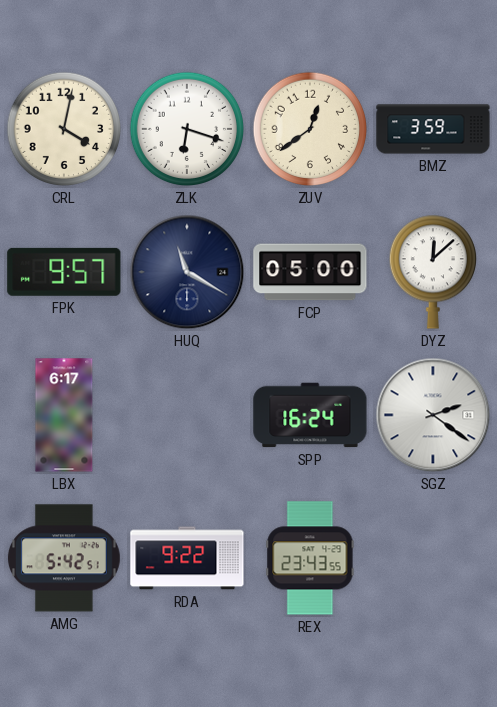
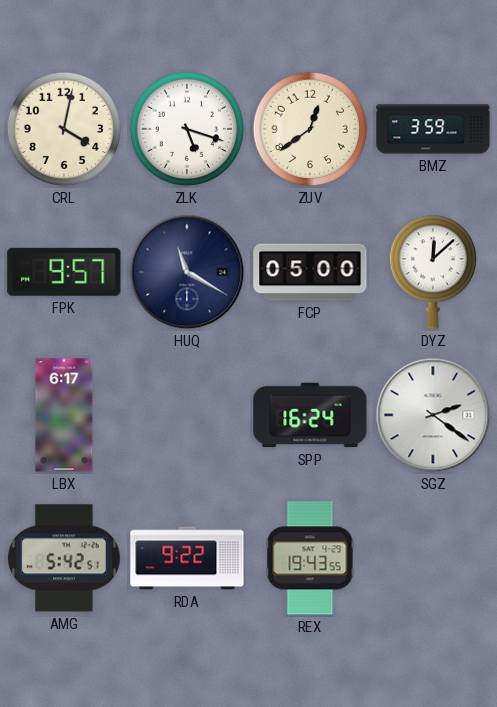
ZLK: 6:18 -> 5:18
REX: 23:43 -> 19:43
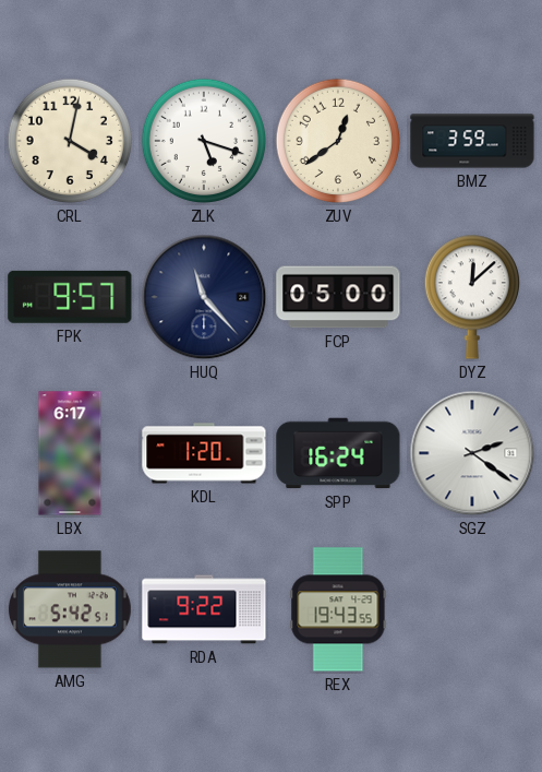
HUQ: 11:20 -> 11:23
KDL: none -> 1:20
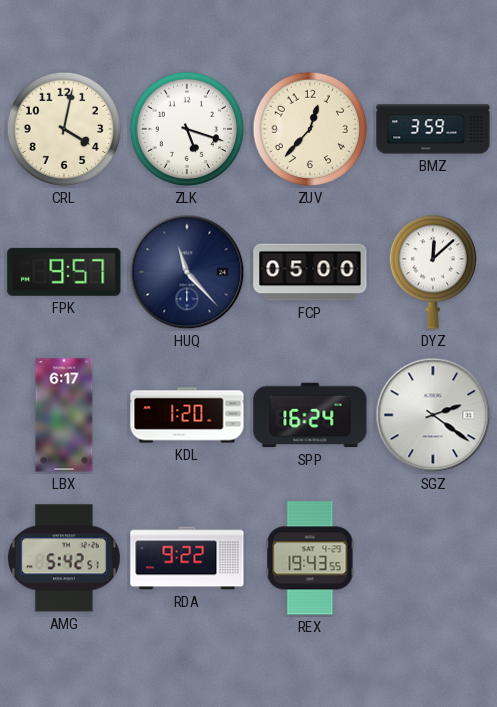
ZUV: 12:39 -> 12:37
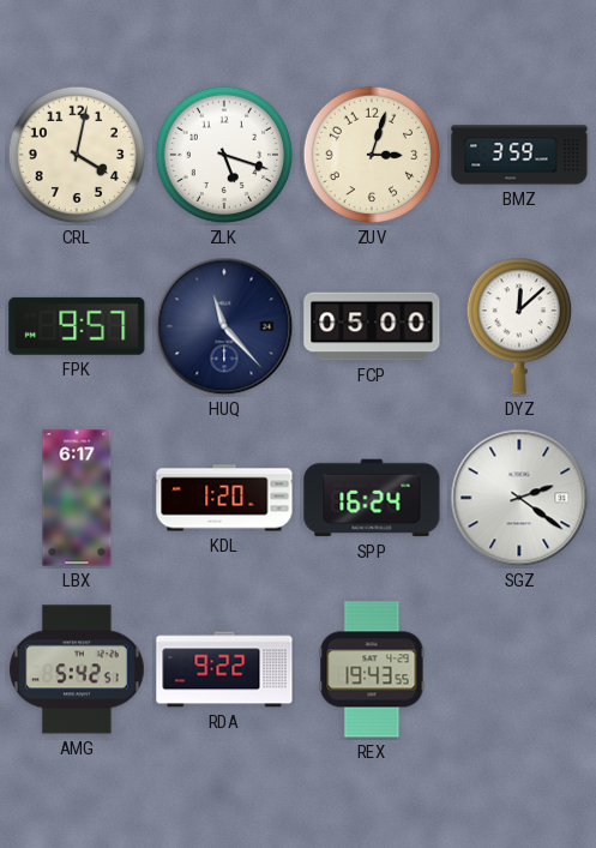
ZUV: 12:37 -> 3:03
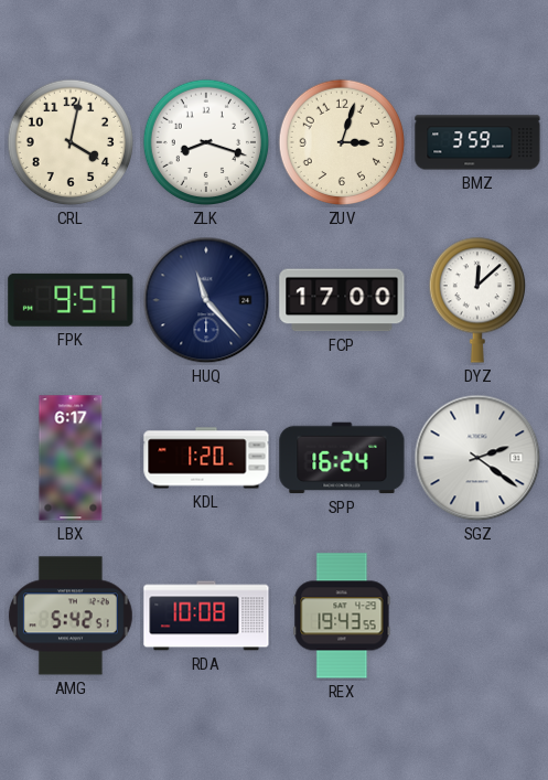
ZLK: 5:18 -> 8:18
FCP: 05:00 -> 17:00
RDA: 9:22 -> 10:08
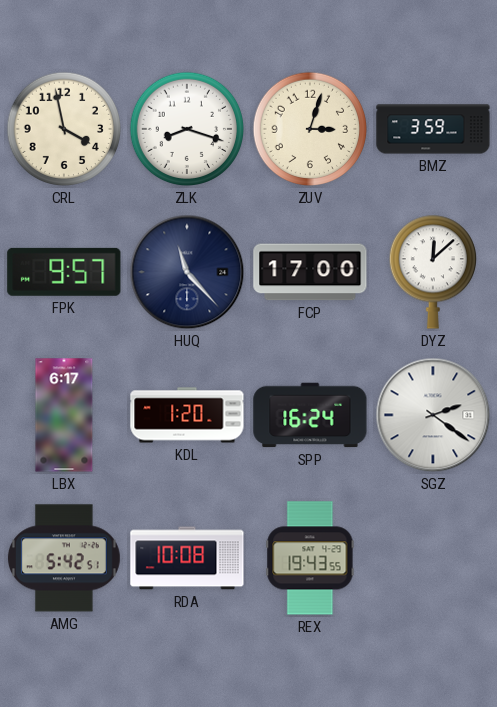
CRL: 4:02 -> 3:58
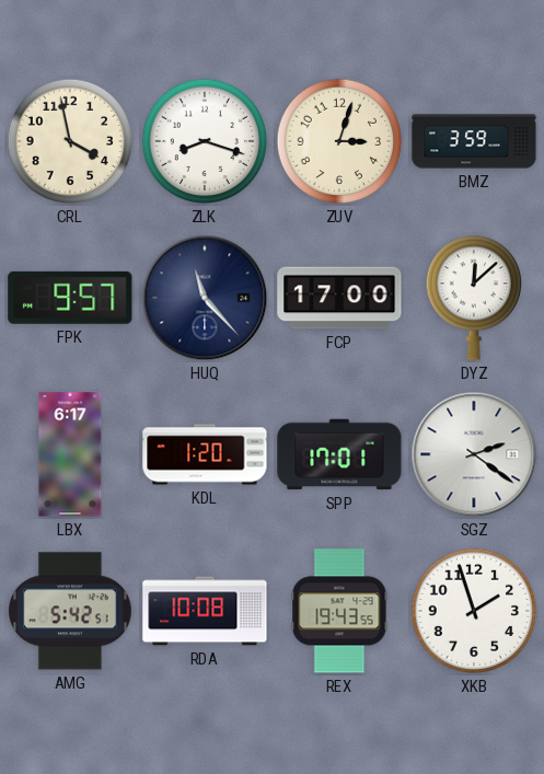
SPP: 16:24 -> 17:01
XKB: none -> 1:57
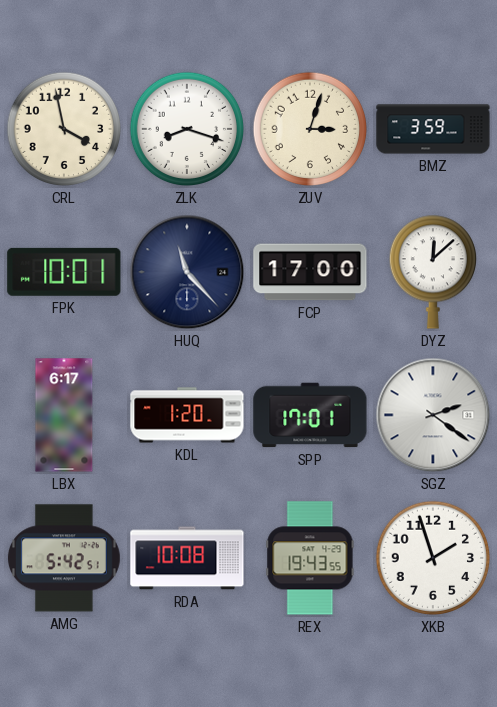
FPK: 9:57 -> 10:01
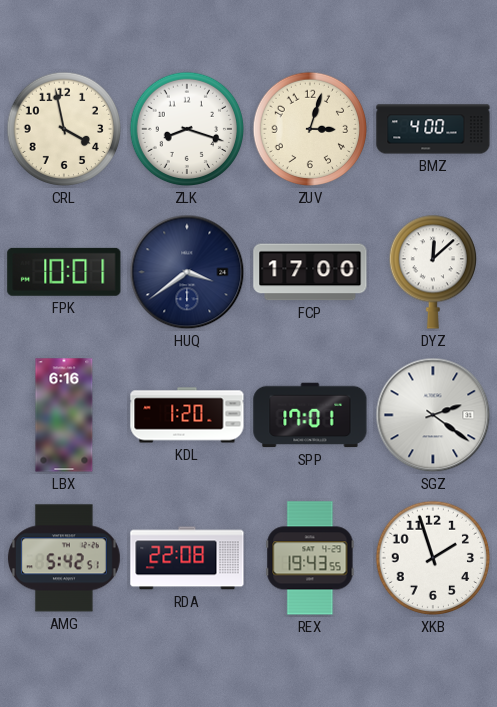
BMZ: 3:59 -> 4:00
HUQ: 11:23 -> 3:39
LBX: 6:17 -> 6:16
RDA: 10:08 -> 22:08
